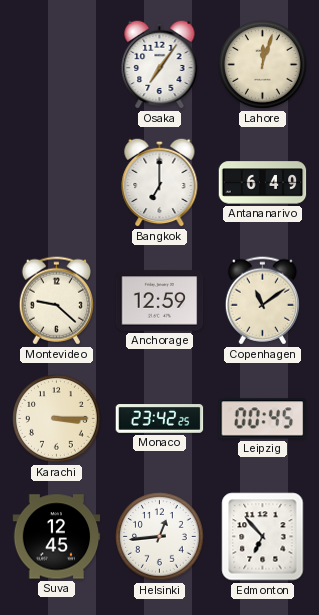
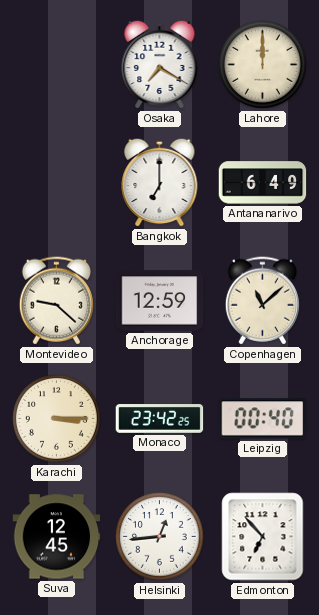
Osaka: 7:06 -> 7:20
Lahore: 12:03 -> 12:00
Copenhagen: 11:09 -> 11:08
Leipzig: 00:45 -> 00:40
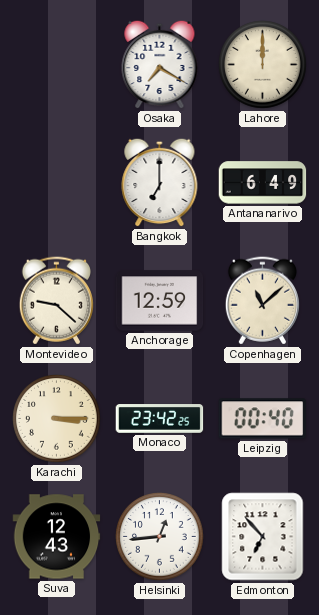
Suva: 12:45 -> 12:43
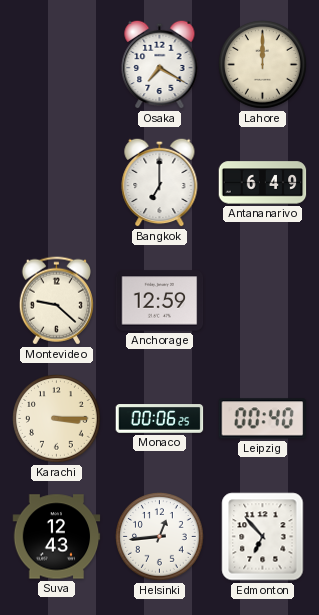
Copenhagen: 11:08 -> none
Monaco: 23:42 -> 00:06
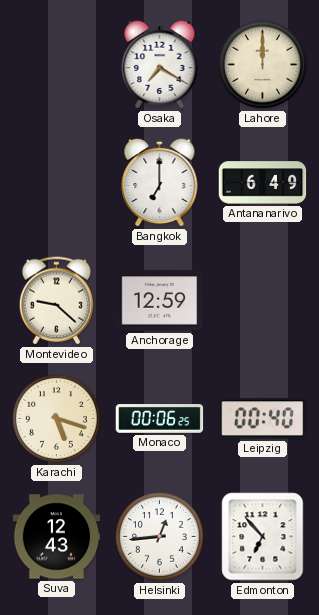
Karachi: 3:15 -> 5:18
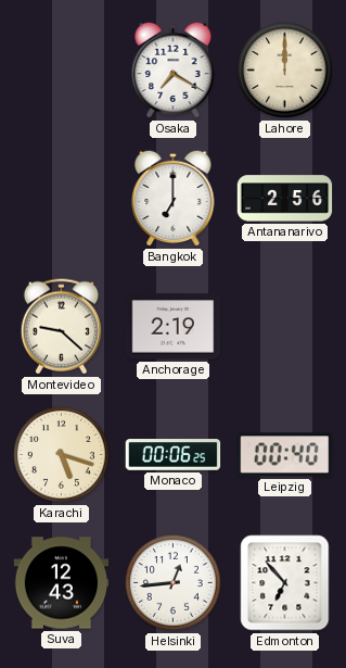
Antananarivo: 6:49 -> 2:56
Anchorage: 12:59 -> 2:19
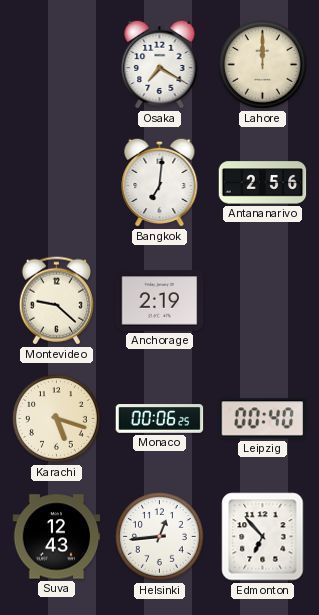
Bangkok: 7:00 -> 7:01
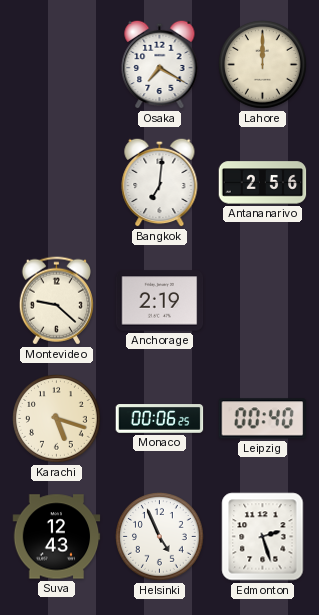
Helsinki: 12:44 -> 4:56
Edmonton: 6:53 -> 2:27
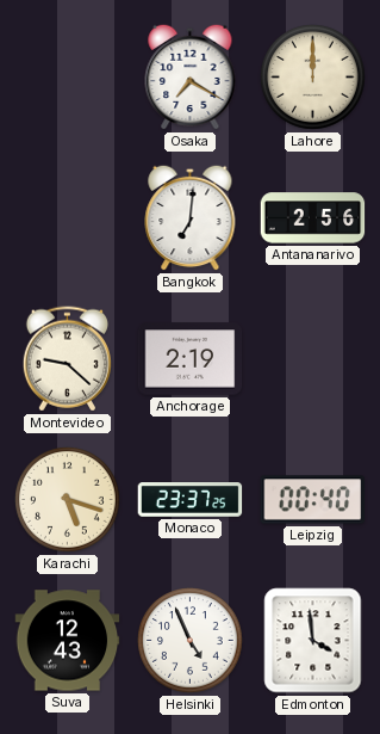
Monaco: 00:06 -> 23:37
Edmonton: 2:27 -> 3:59
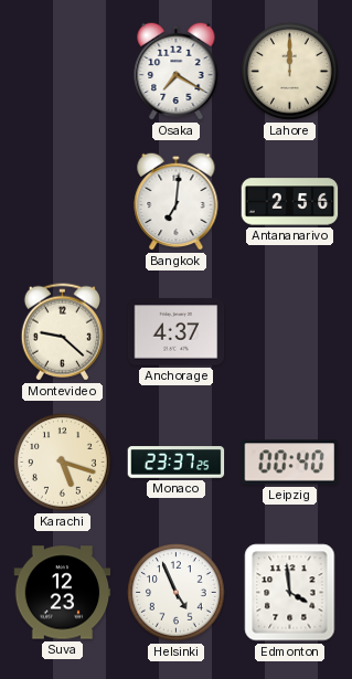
Anchorage: 2:19 -> 4:37
Suva: 12:43 -> 12:23
